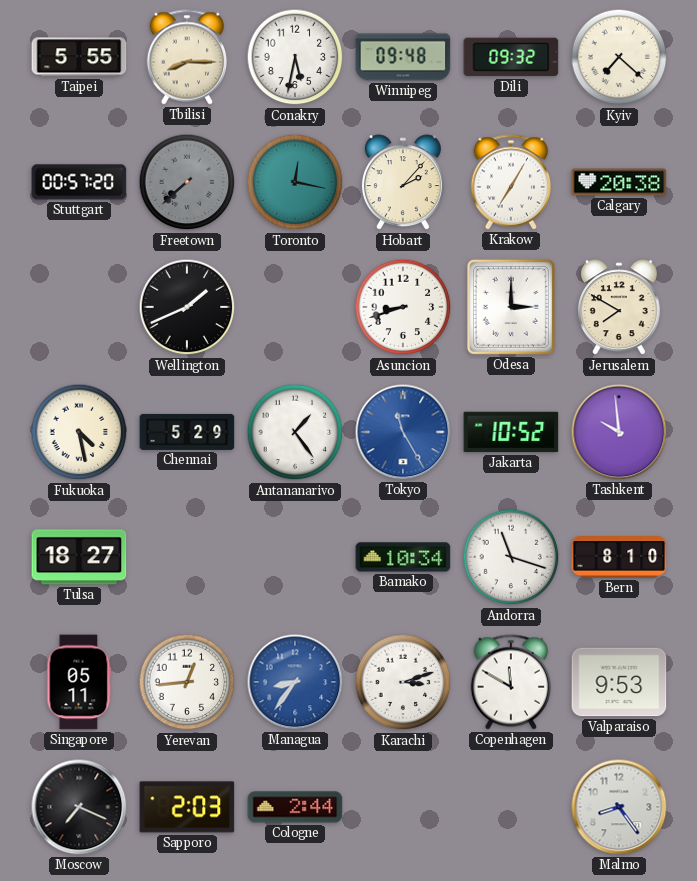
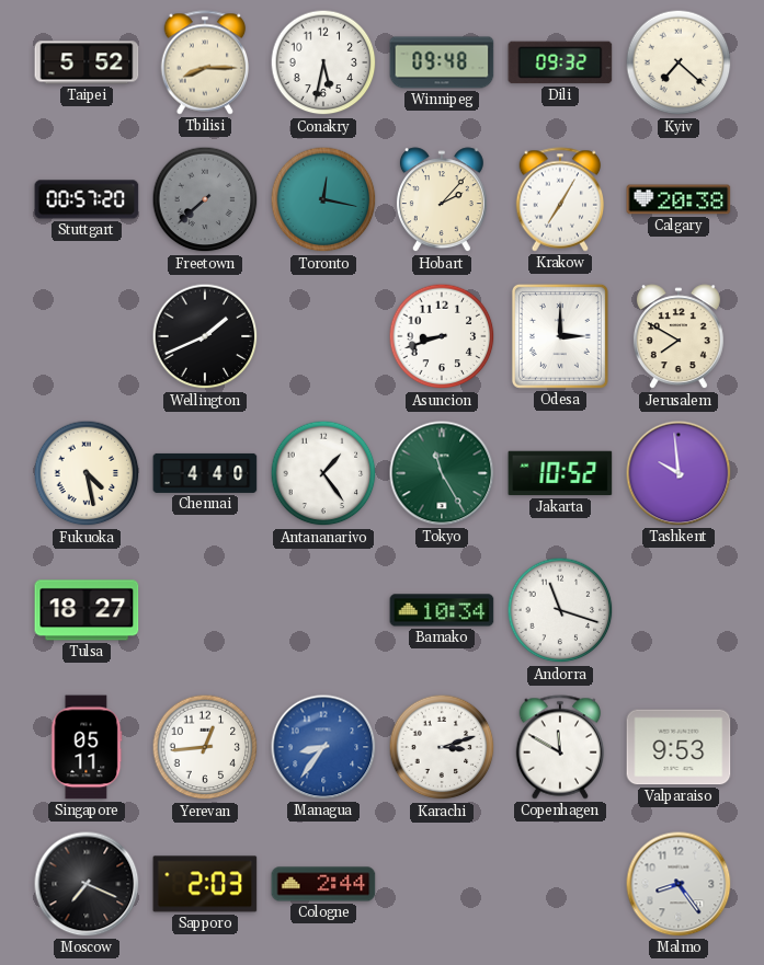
Taipei: 5:55 -> 5:52
Chennai: 5:29 -> 4:40
Tokyo dial: blue -> green
Bern: 8:10 -> none
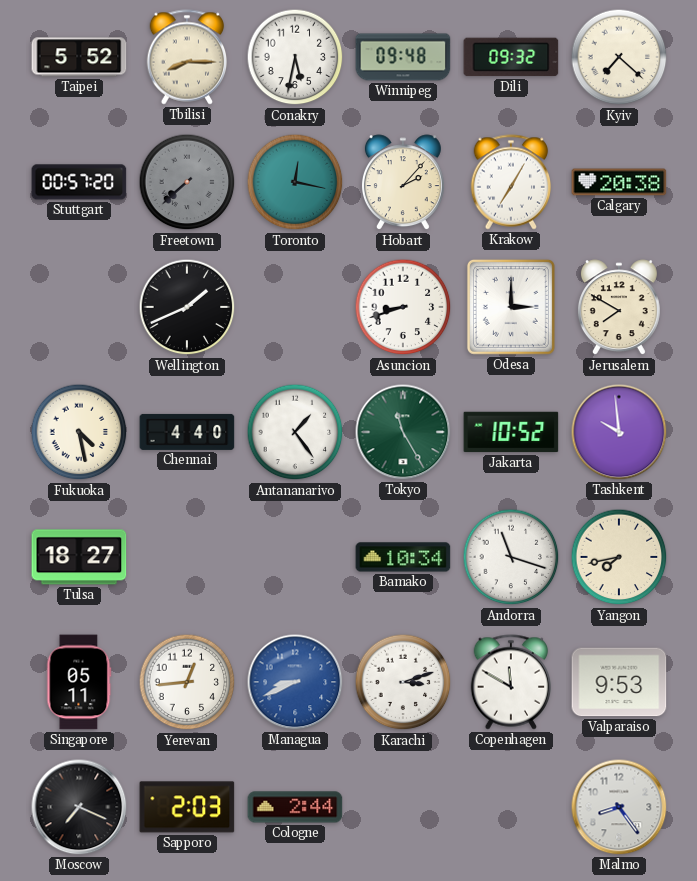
Yangon: none -> 7:43
Managua: 8:36 -> 8:41
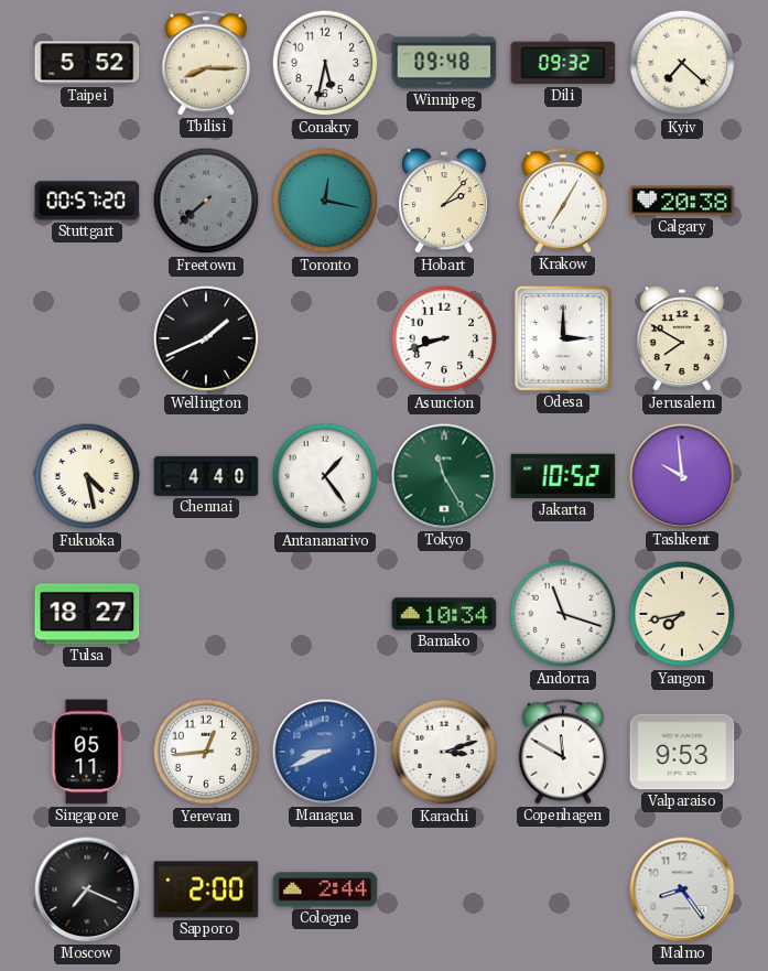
Sapporo: 2:03 -> 2:00
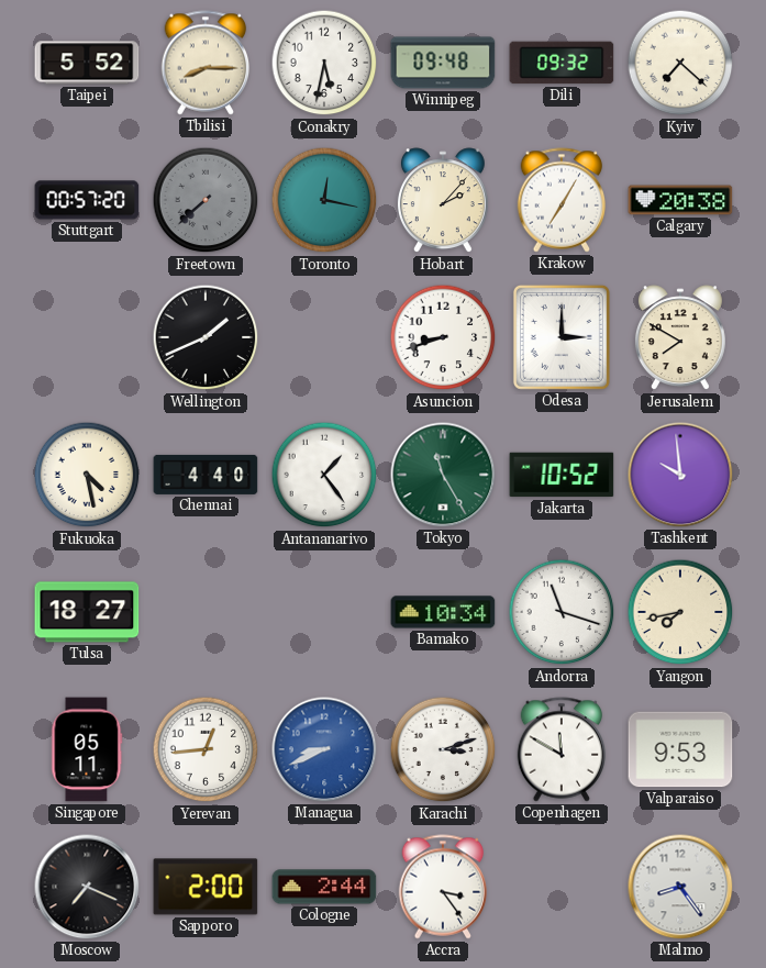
Accra: none -> 3:24
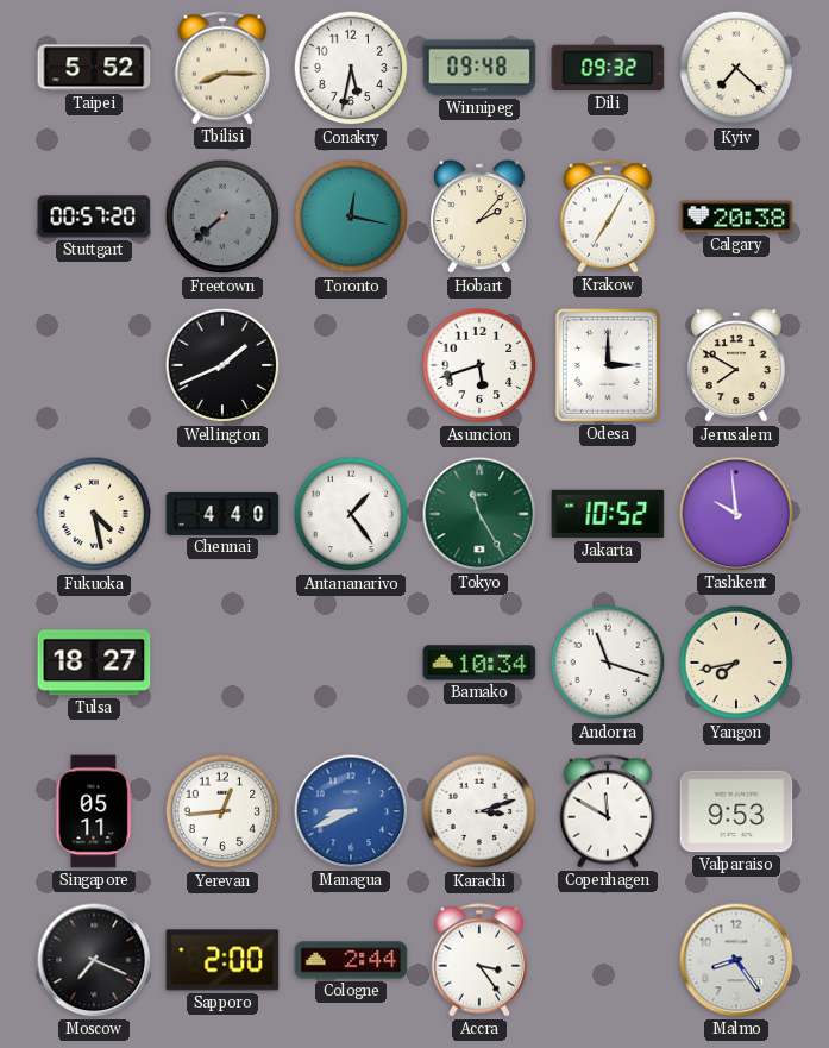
Asuncion: 8:42 -> 5:42
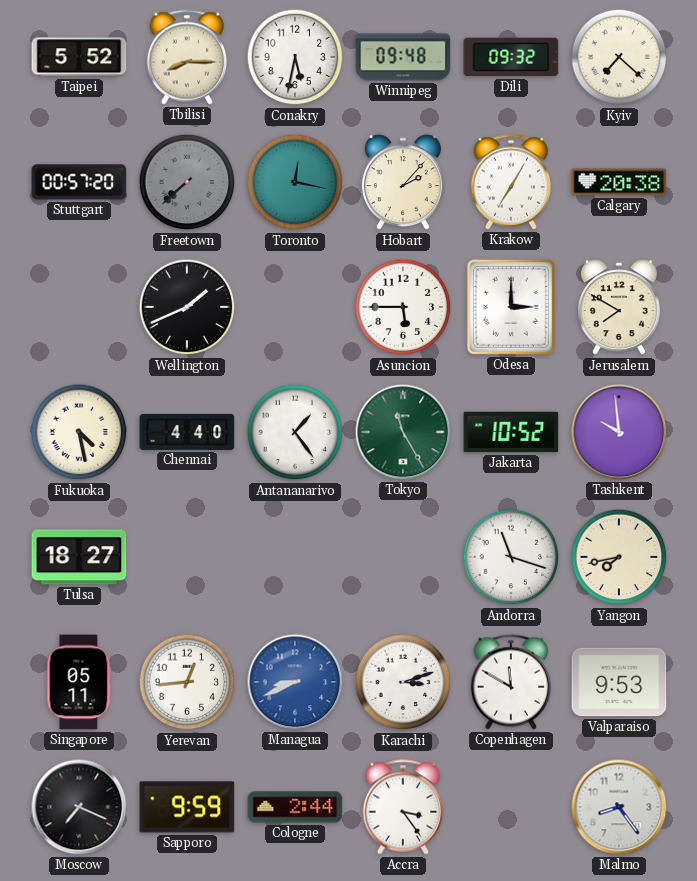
Asuncion: 5:42 -> 5:45
Bamako: 10:34 -> none
Sapporo: 2:00 -> 9:59
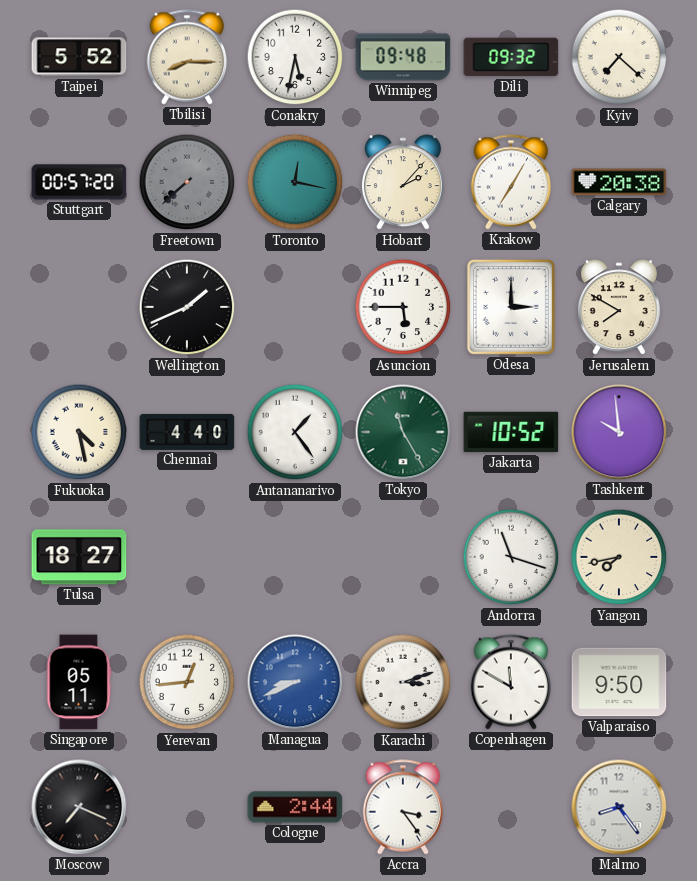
Valparaiso: 9:53 -> 9:50
Sapporo: 9:59 -> none
